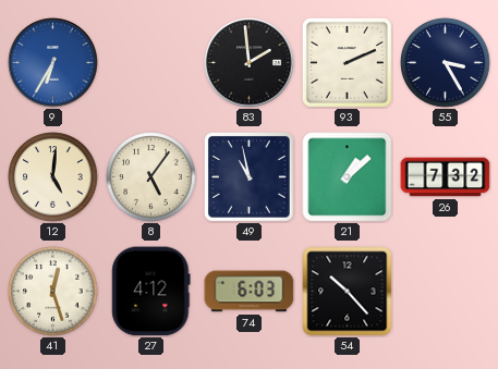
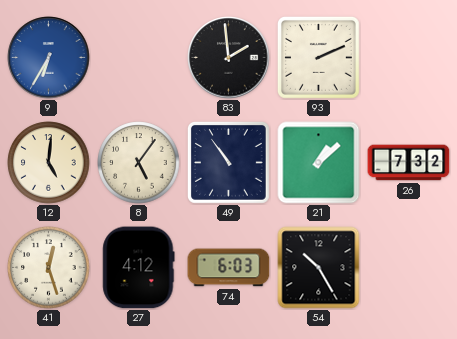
55: 3:25 -> none
49: 10:58 -> 10:54
54: 10:23 -> 10:25
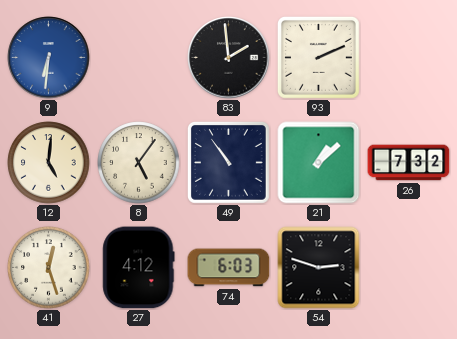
9: 6:35 -> 6:31
54: 10:25 -> 2:48
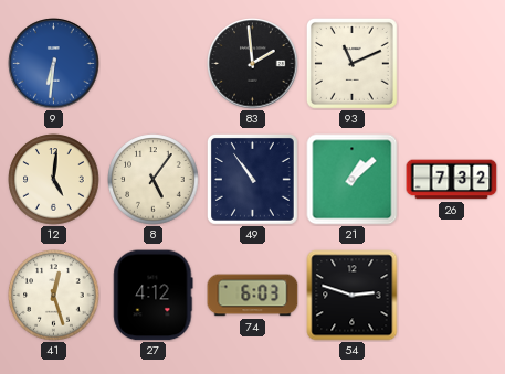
93: 2:11 -> 11:11
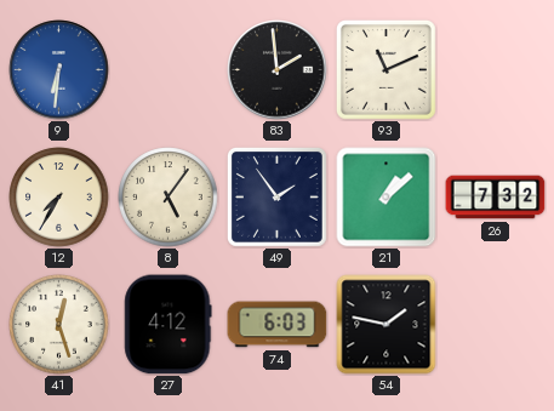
12: 5:01 -> 7:35
49: 10:54 -> 1:54
54: 2:48 -> 1:47
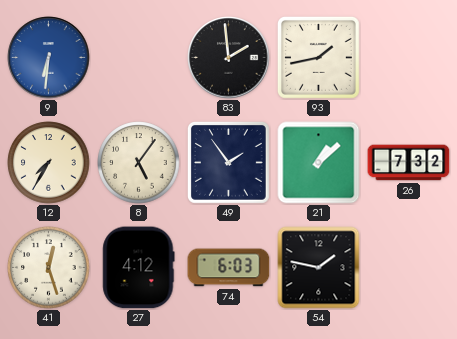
93: 11:11 -> 1:43
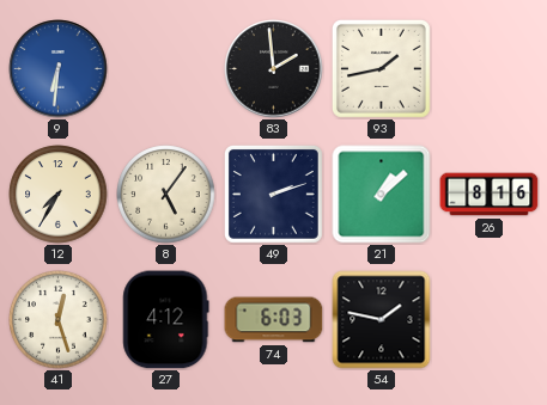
49: 1:54 -> 2:12
26: 7:32 -> 8:16
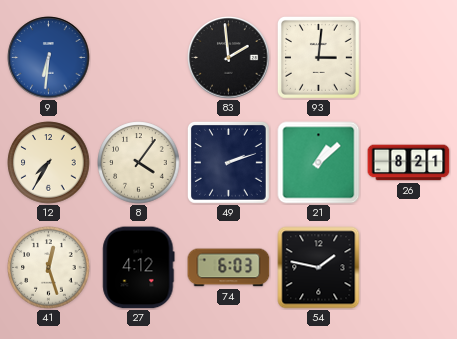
93: 1:43 -> 3:01
8: 5:06 -> 4:06
26: 8:16 -> 8:21
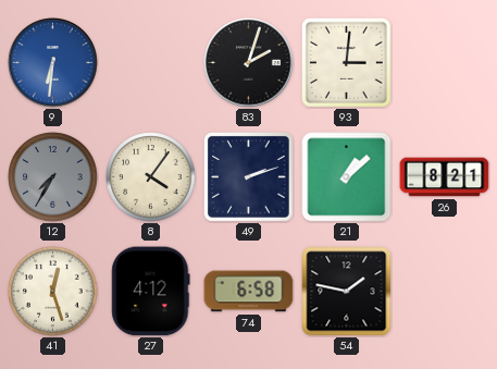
83: 1:59 -> 2:03
12 dial: cream -> grey
74: 6:03 -> 6:58
